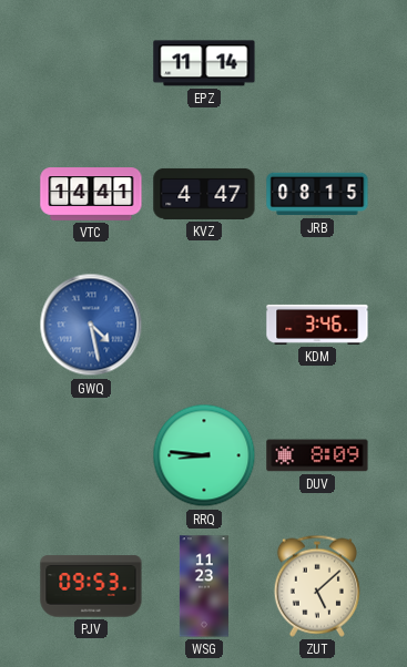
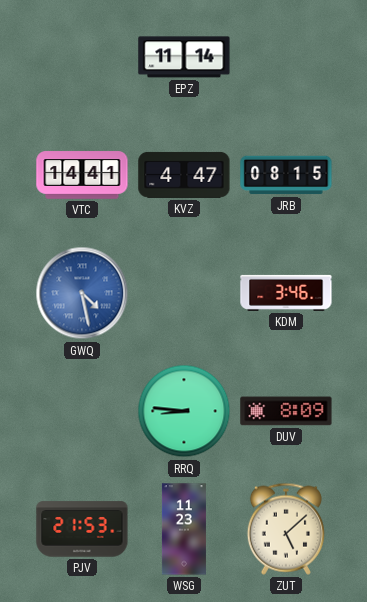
PJV: 09:53 -> 21:53
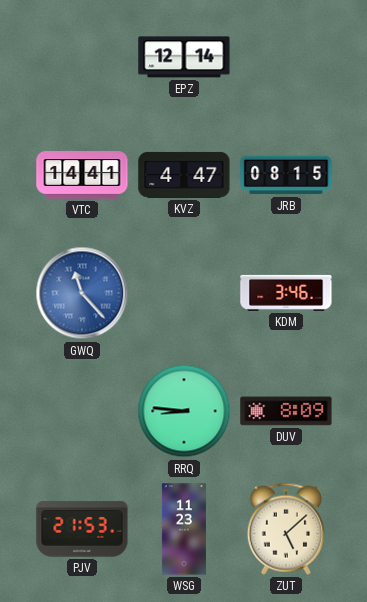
EPZ: 11:14 -> 12:14
GWQ: 4:28 -> 11:23
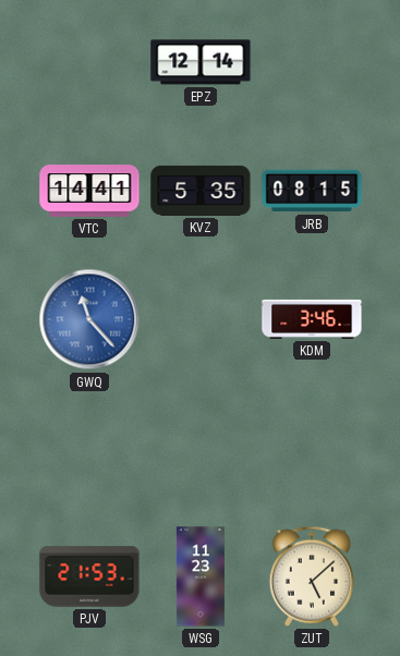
KVZ: 4:47 -> 5:35
RRQ: 8:46 -> none
DUV: 8:09 -> none
